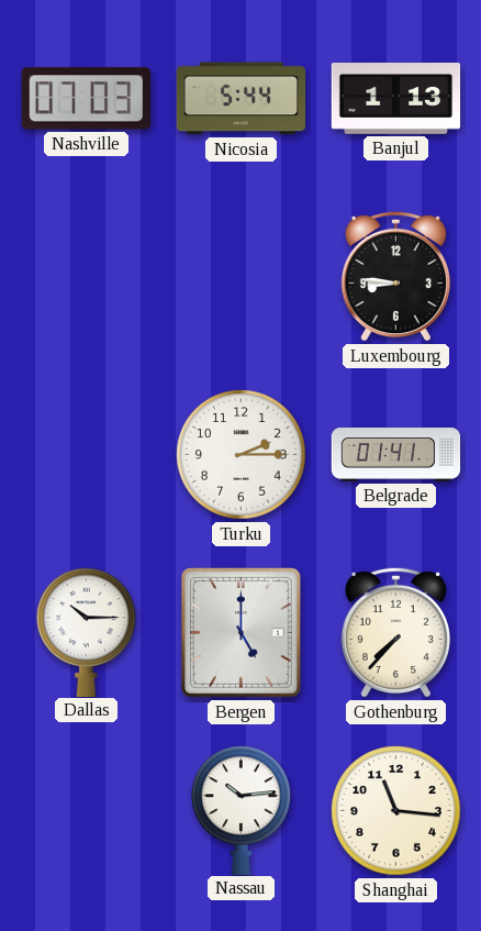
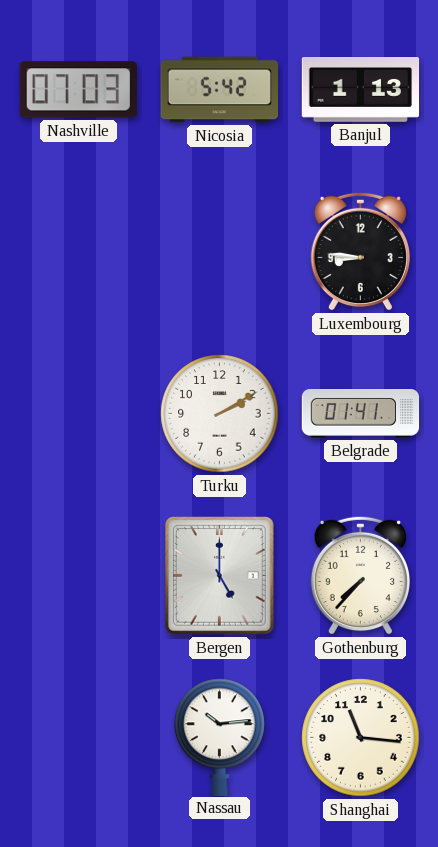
Nicosia: 5:44 -> 5:42
Turku: 2:15 -> 2:10
Dallas: 10:15 -> none
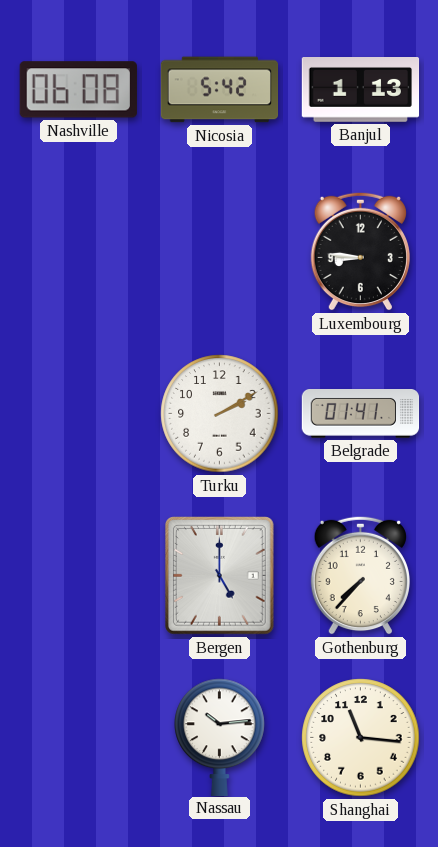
Nashville: 07:03 -> 06:08
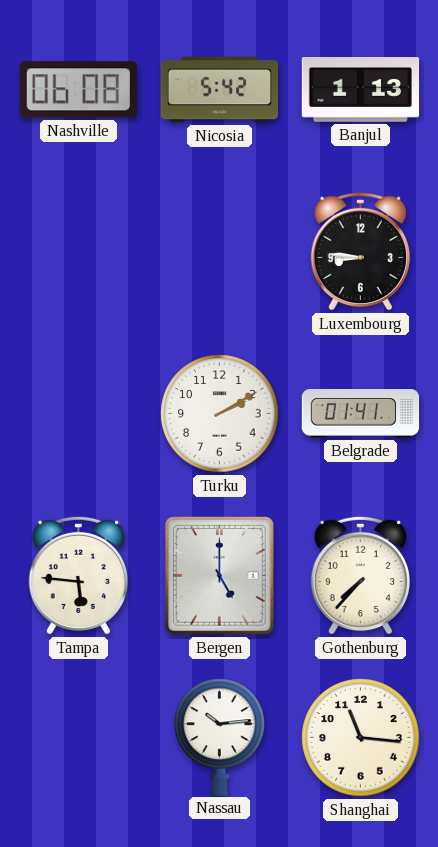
Tampa: none -> 5:46
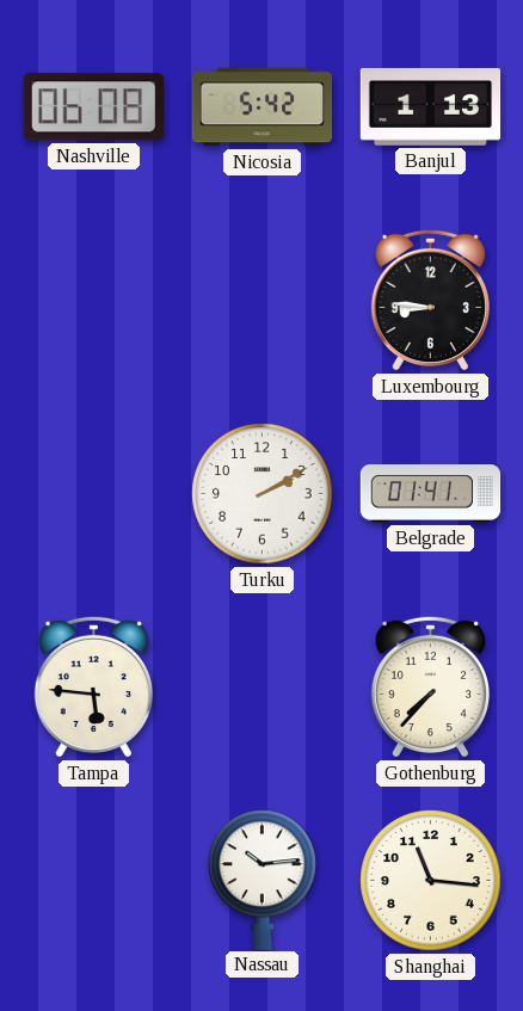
Bergen: 5:00 -> none
